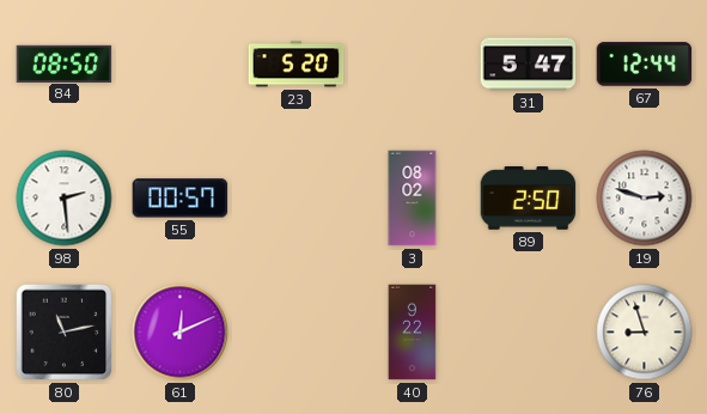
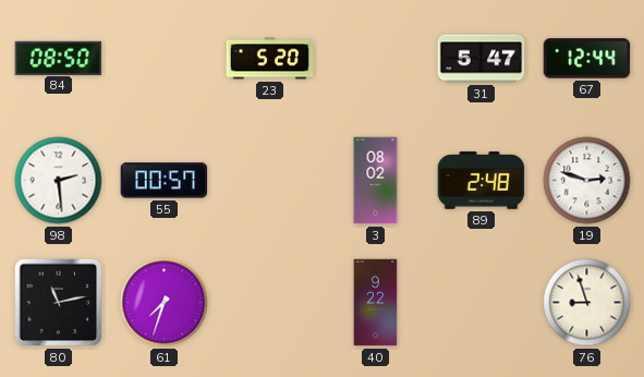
89: 2:50 -> 2:48
61: 12:11 -> 7:33
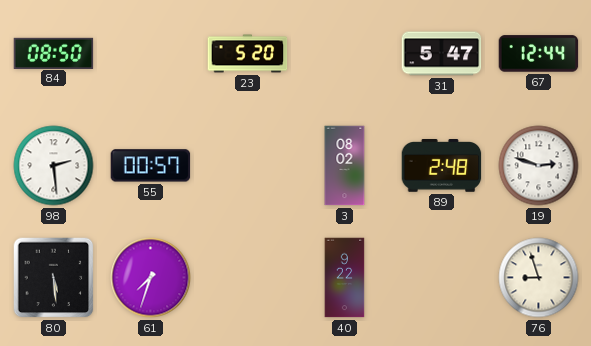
80: 11:13 -> 5:29
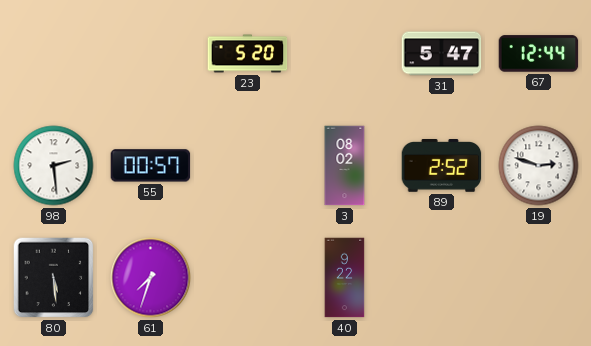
84: 08:50 -> none
89: 2:48 -> 2:52
76: 8:57 -> none
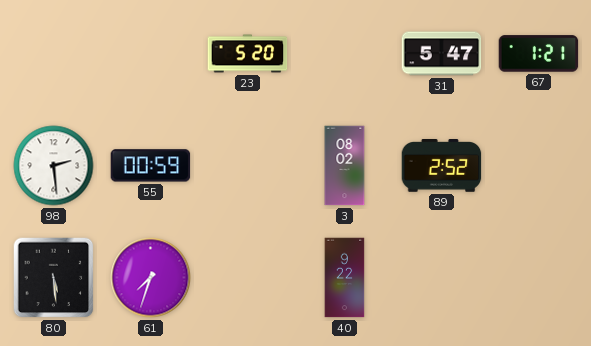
67: 12:44 -> 1:21
55: 00:57 -> 00:59
19: 2:48 -> none
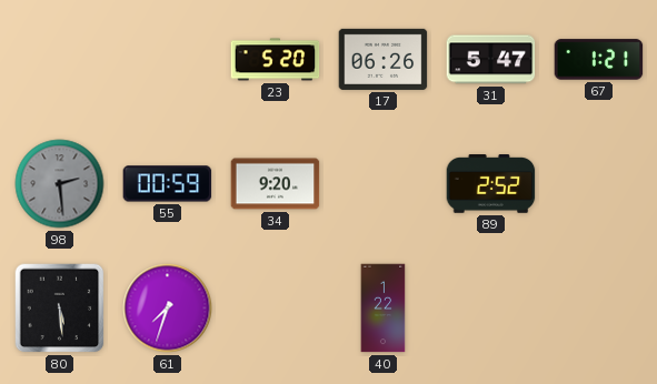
17: none -> 06:26
98 dial: white -> grey
34: none -> 9:20
3: 08:02 -> none
40: 9:22 -> 1:22
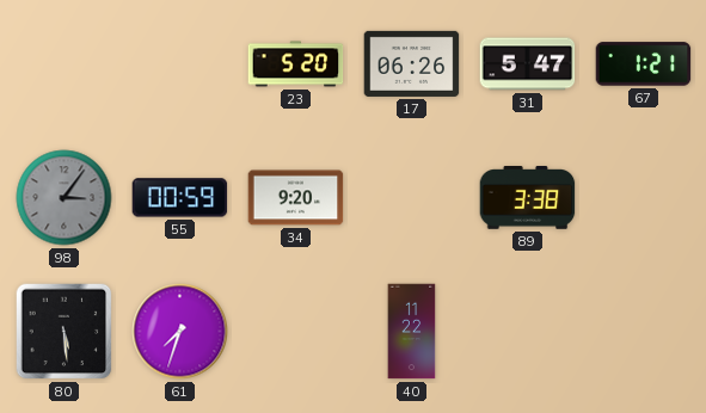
98: 2:29 -> 3:06
89: 2:52 -> 3:38
40: 1:22 -> 11:22
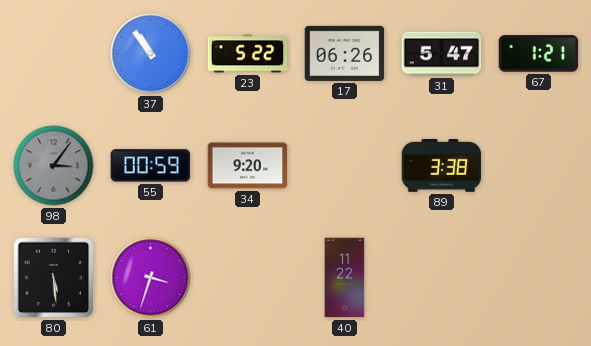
37: none -> 10:54
23: 5:20 -> 5:22
61: 7:33 -> 3:33
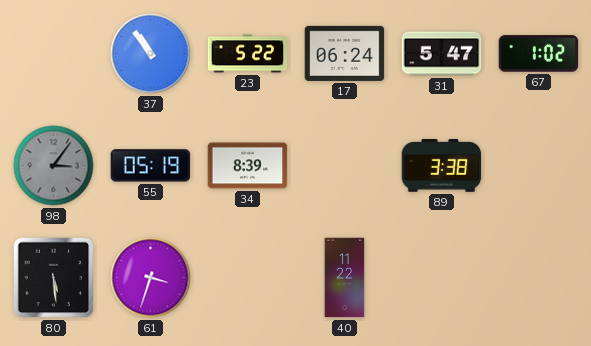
17: 06:26 -> 06:24
67: 1:21 -> 1:02
55: 00:59 -> 05:19
34: 9:20 -> 8:39
